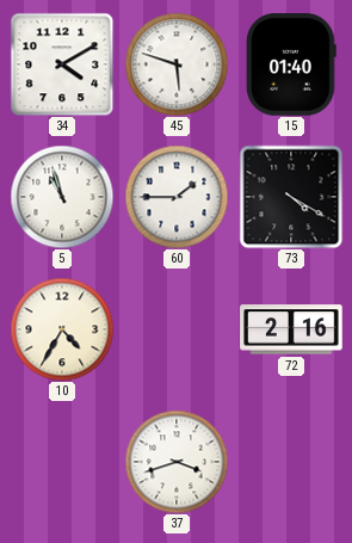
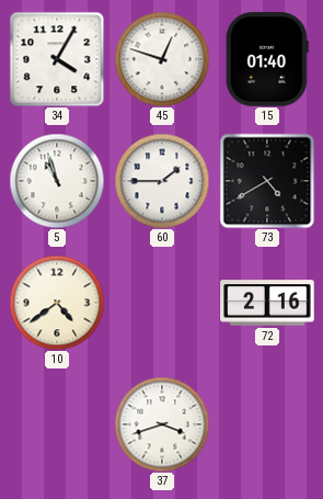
34: 4:10 -> 4:05
45: 5:48 -> 12:48
73: 4:20 -> 4:40
10: 4:35 -> 4:39
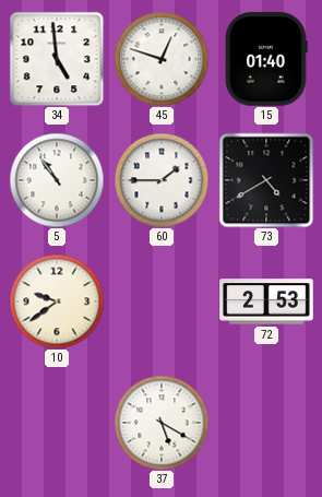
34: 4:05 -> 4:59
5: 10:57 -> 10:54
10: 4:39 -> 9:39
72: 2:16 -> 2:53
37: 3:42 -> 5:20
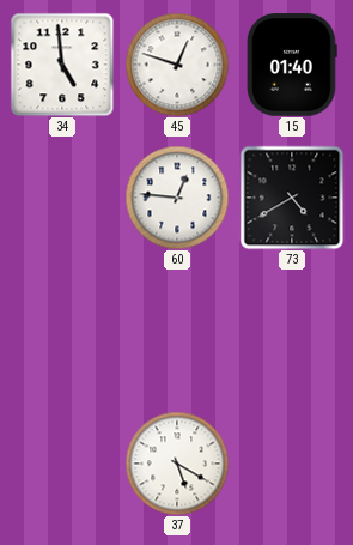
5: 10:54 -> none
60: 1:45 -> 12:46
10: 9:39 -> none
72: 2:53 -> none
